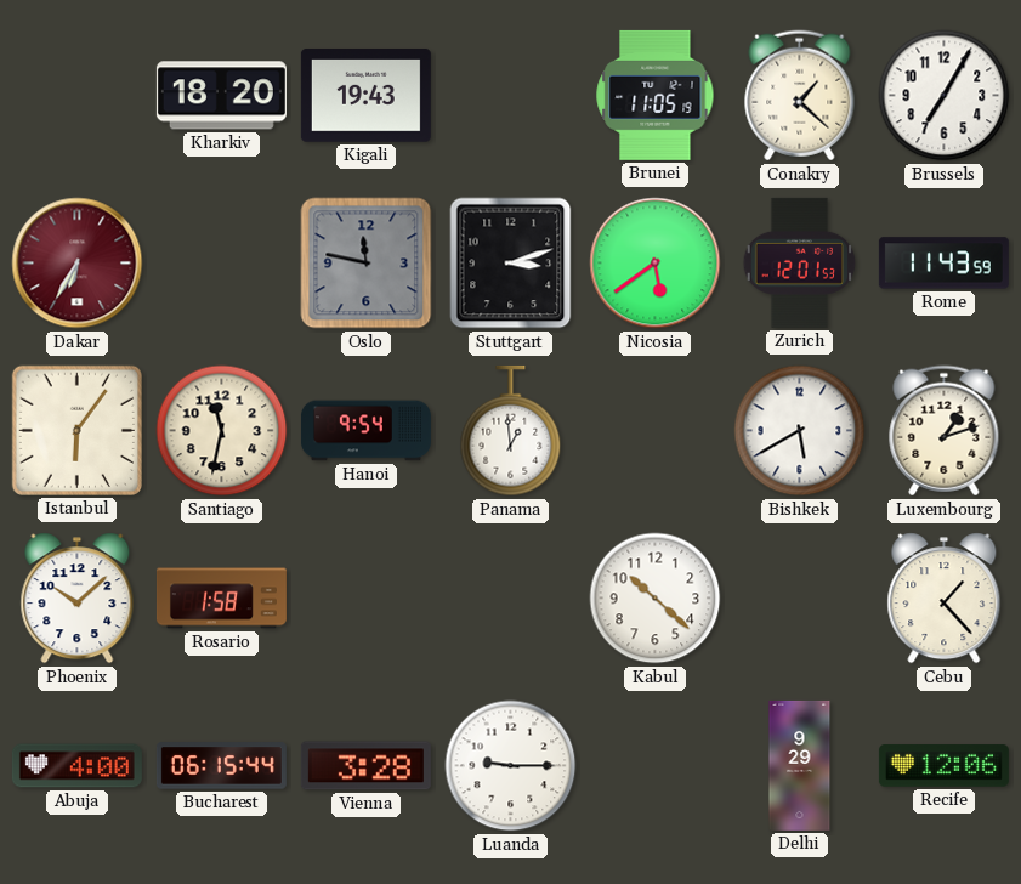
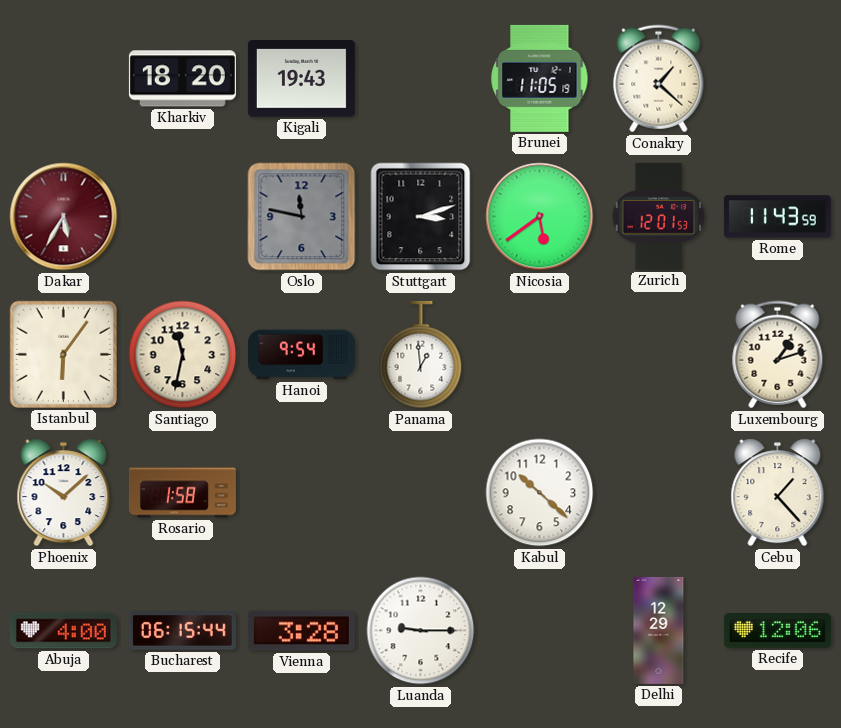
Brussels: 7:05 -> none
Dakar: 6:35 -> 5:35
Bishkek: 5:40 -> none
Delhi: 9:29 -> 12:29
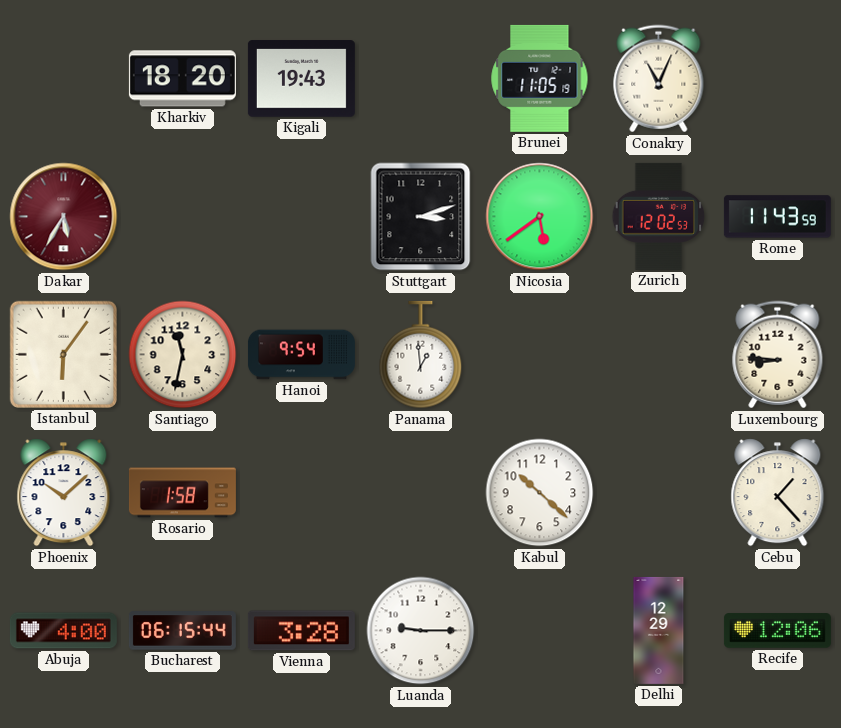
Conakry: 1:22 -> 11:04
Oslo: 11:47 -> none
Zurich: 12:01 -> 12:02
Luxembourg: 1:12 -> 8:46
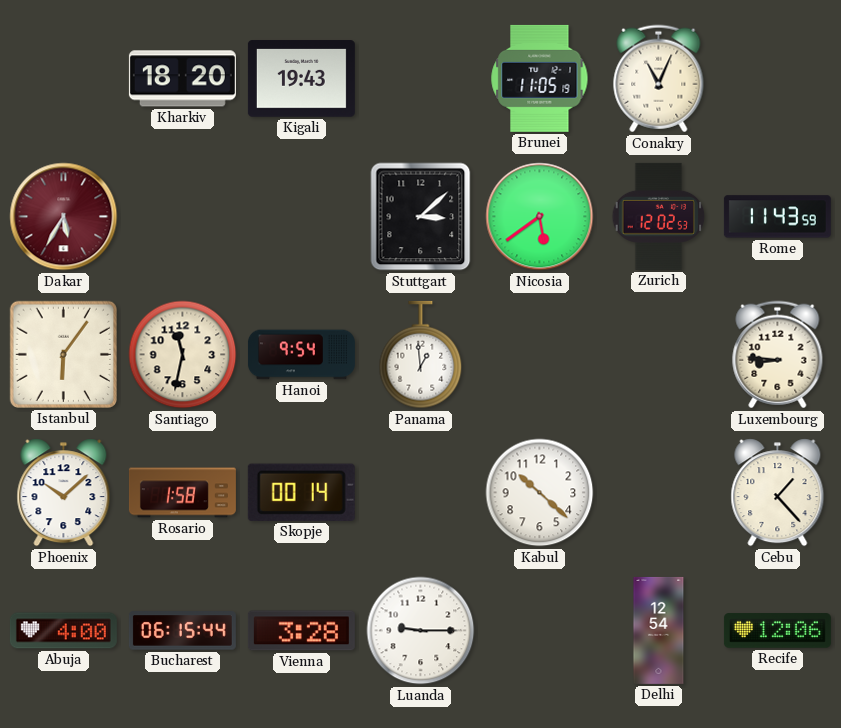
Stuttgart: 3:12 -> 3:08
Skopje: none -> 00:14
Delhi: 12:29 -> 12:54
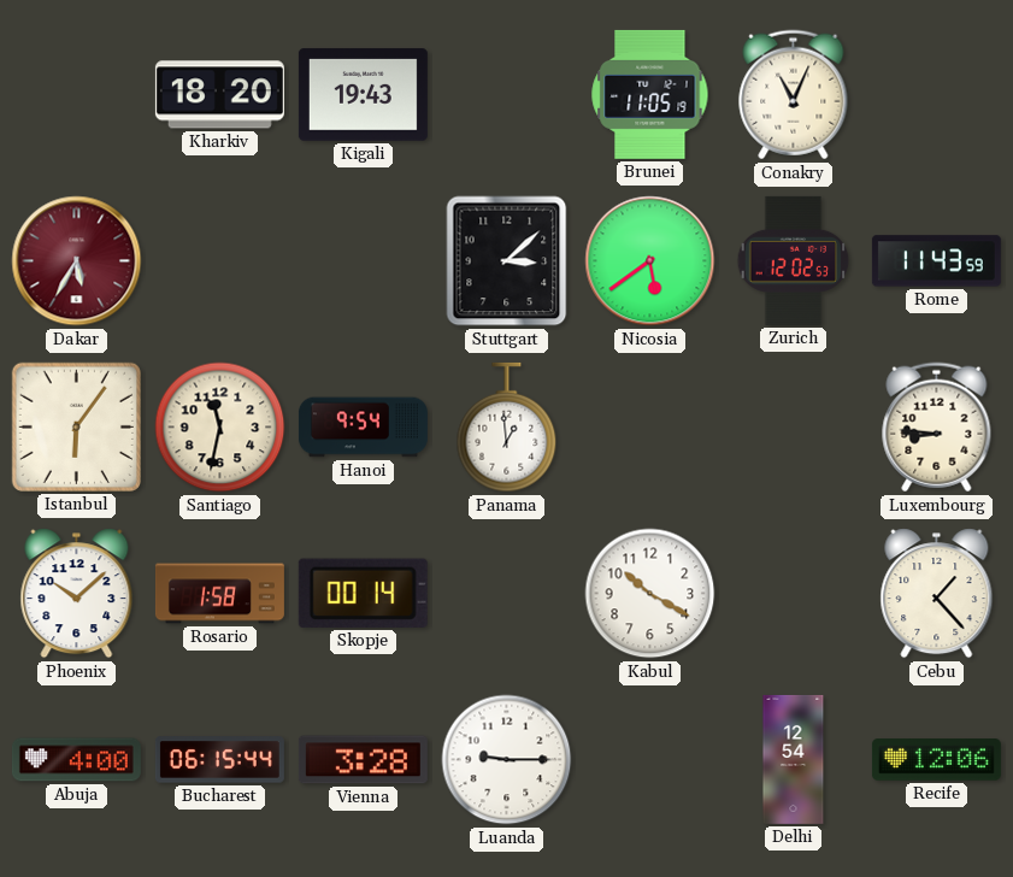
Kabul: 10:22 -> 10:20
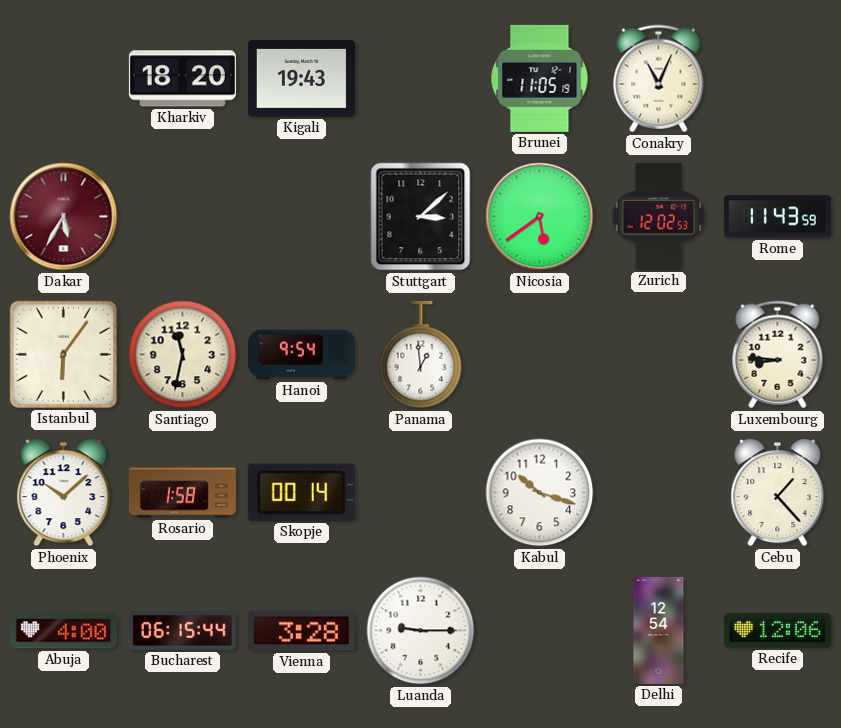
Kabul: 10:20 -> 10:18
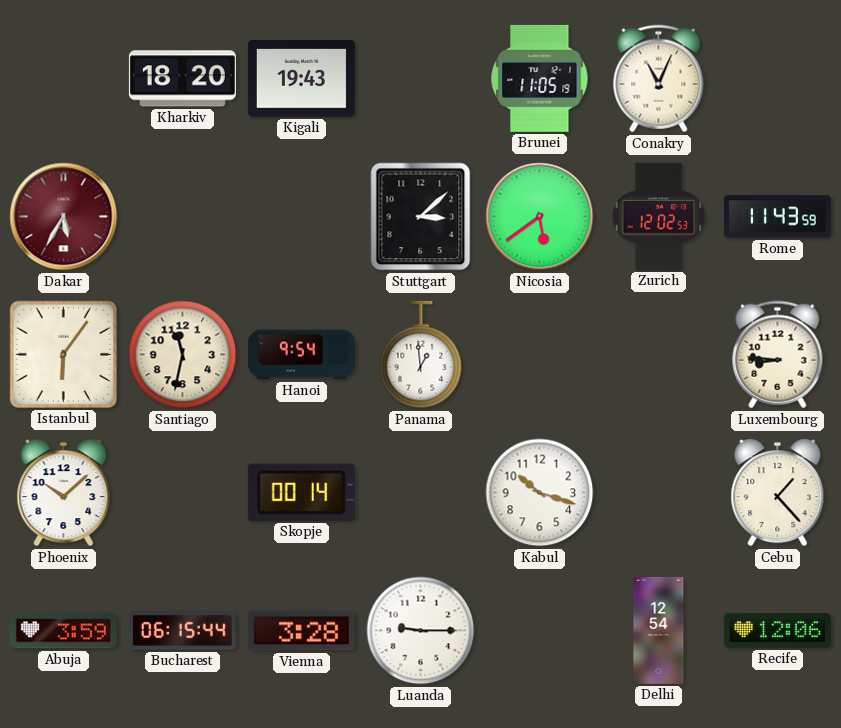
Rosario: 1:58 -> none
Abuja: 4:00 -> 3:59
